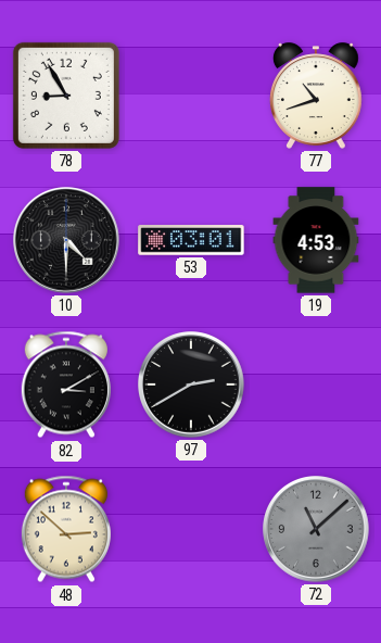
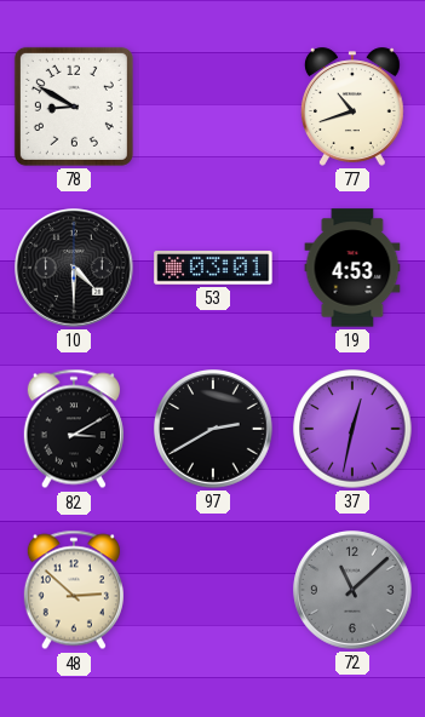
78: 8:55 -> 8:50
37: none -> 12:32
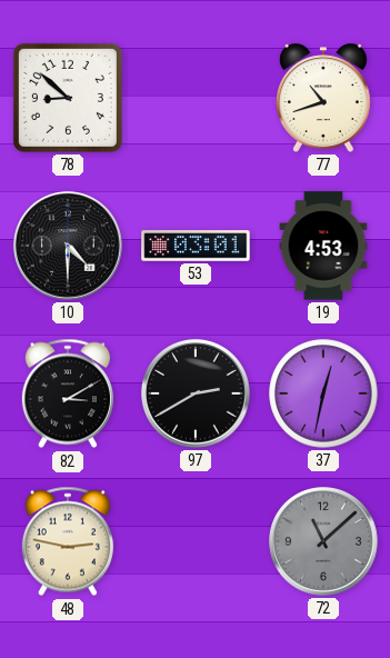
78: 8:50 -> 8:52
48: 2:52 -> 2:47
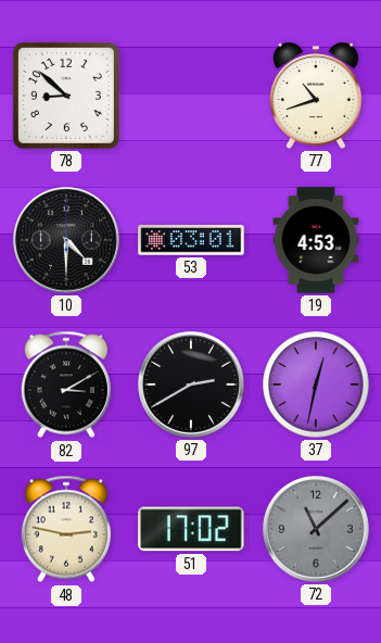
51: none -> 17:02
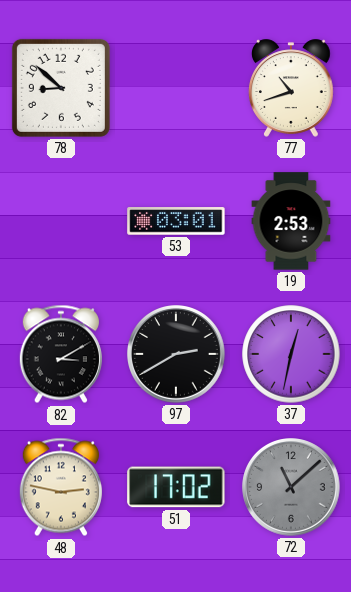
10: 4:30 -> none
19: 4:53 -> 2:53
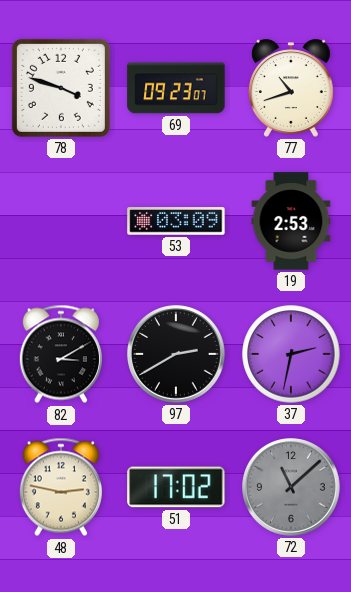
78: 8:52 -> 3:48
69: none -> 09:23
53: 03:01 -> 03:09
37: 12:32 -> 2:32
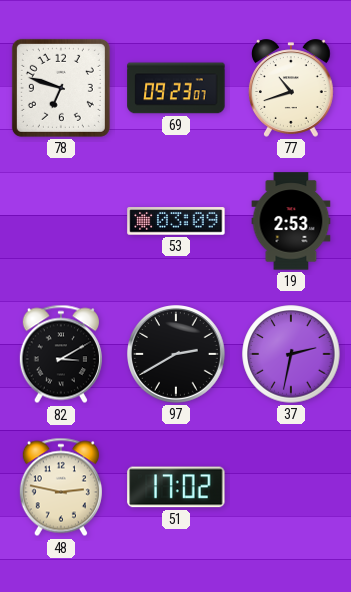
78: 3:48 -> 6:48
72: 11:08 -> none
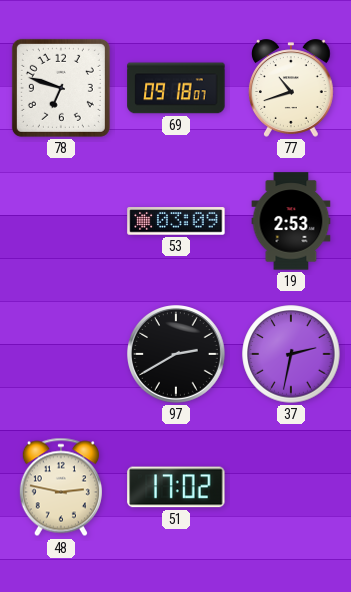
69: 09:23 -> 09:18
82: 3:10 -> none
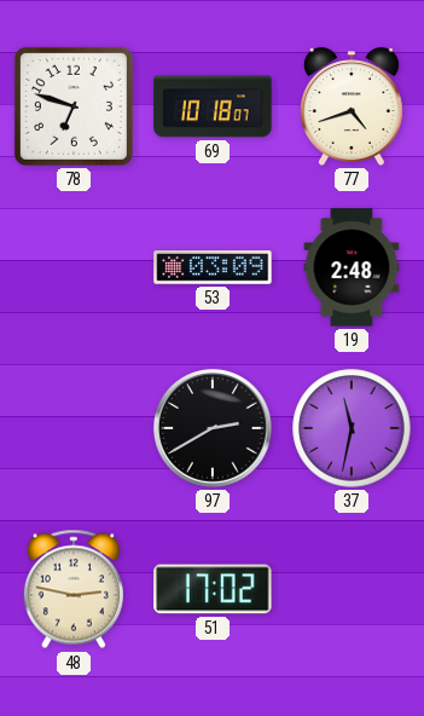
69: 09:18 -> 10:18
77: 10:42 -> 4:42
19: 2:53 -> 2:48
37: 2:32 -> 11:32
